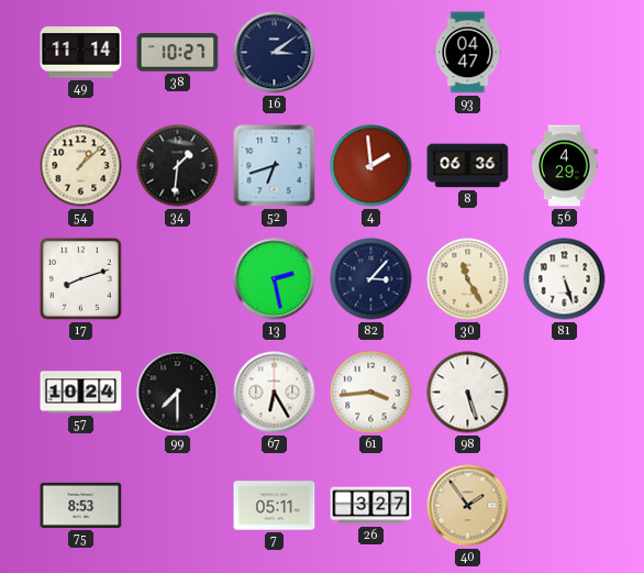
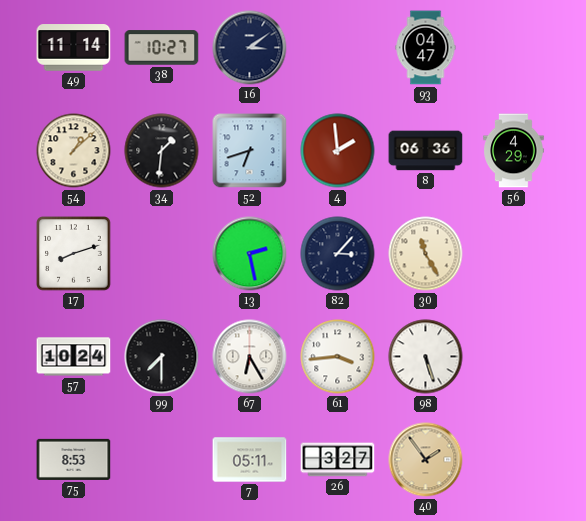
81: 5:27 -> none
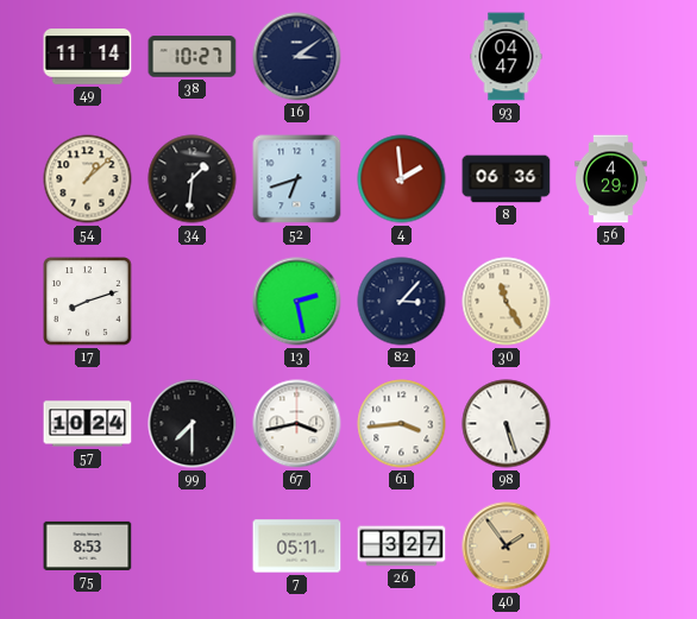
67: 6:25 -> 3:43
